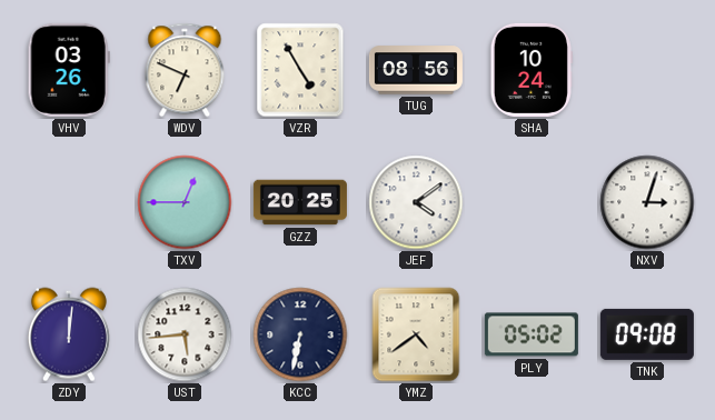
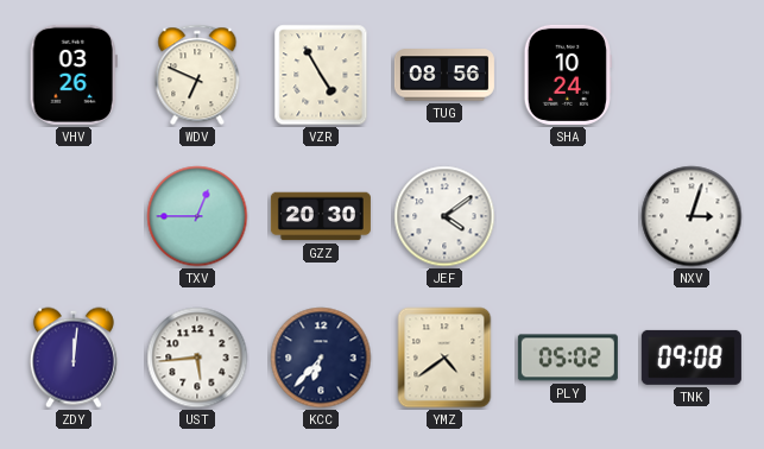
GZZ: 20:25 -> 20:30
KCC: 6:32 -> 6:37
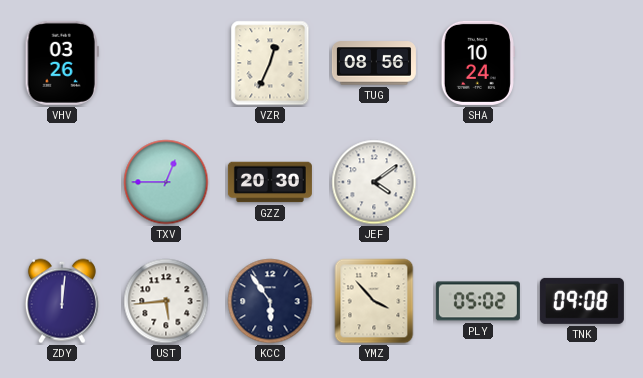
WDV: 6:49 -> none
VZR: 4:55 -> 12:34
NXV: 3:03 -> none
KCC: 6:37 -> 5:54
YMZ: 4:39 -> 3:53
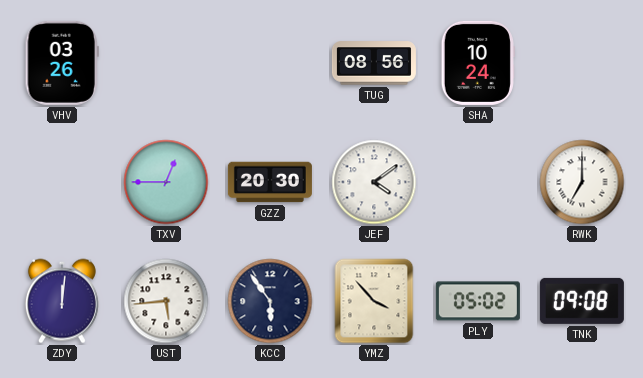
VZR: 12:34 -> none
RWK: none -> 7:00
